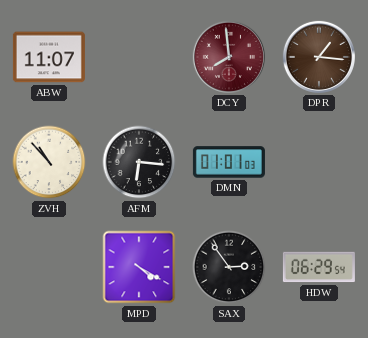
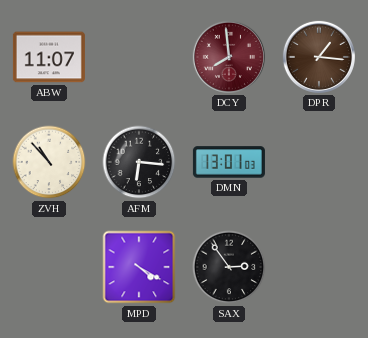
DMN: 01:01 -> 13:01
HDW: 06:29 -> none
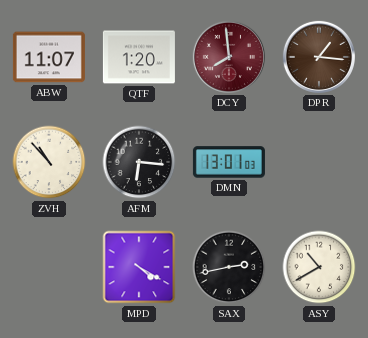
QTF: none -> 1:20
SAX: 2:54 -> 2:43
ASY: none -> 10:40
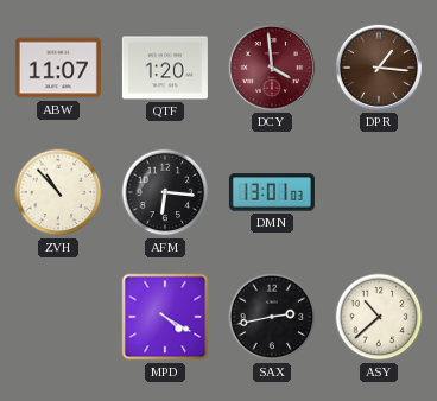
DCY: 7:59 -> 3:59
ASY: 10:40 -> 10:38
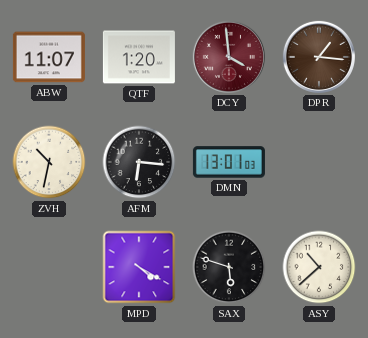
ZVH: 10:53 -> 10:32
SAX: 2:43 -> 5:48
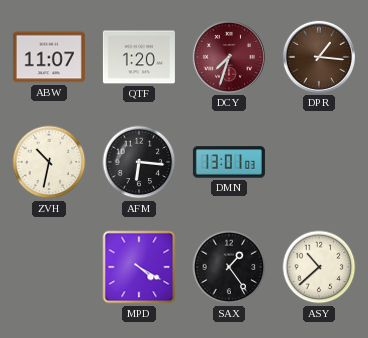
DCY: 3:59 -> 7:33
SAX: 5:48 -> 1:24
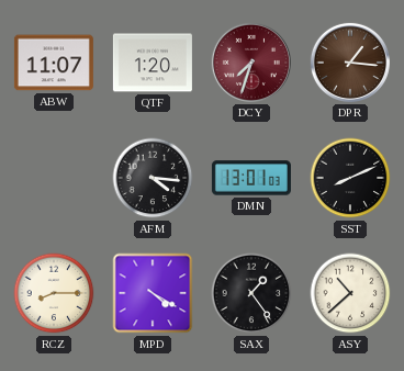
ZVH: 10:32 -> none
AFM: 6:16 -> 4:16
SST: none -> 8:11
RCZ: none -> 8:15
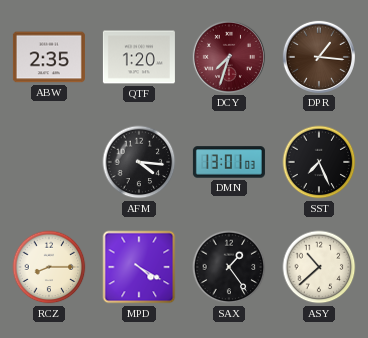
ABW: 11:07 -> 2:35
SST: 8:11 -> 7:26
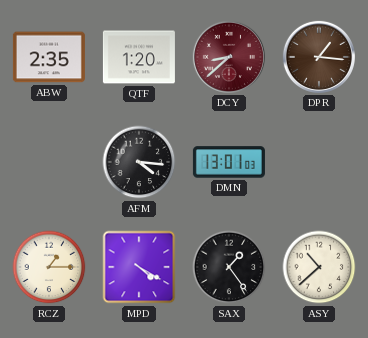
DCY: 7:33 -> 8:38
SST: 7:26 -> none
RCZ: 8:15 -> 1:15
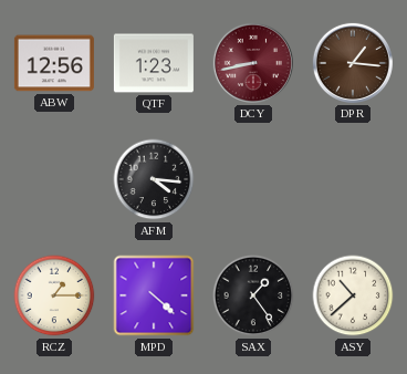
ABW: 2:35 -> 12:56
QTF: 1:20 -> 1:23
DCY: 8:38 -> 8:43
DMN: 13:01 -> none
MPD: 4:20 -> 4:22
